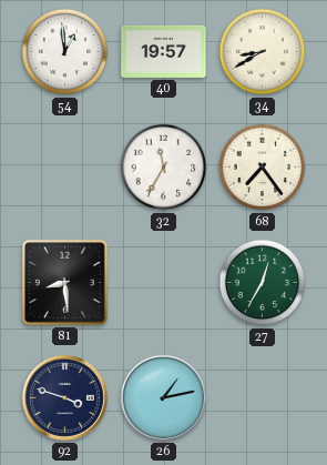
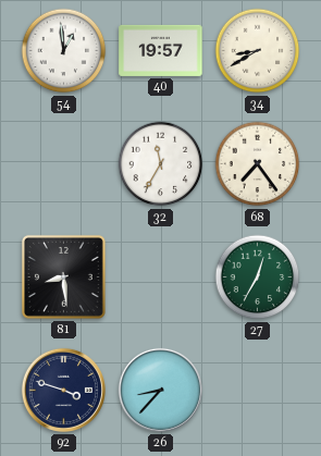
26: 1:13 -> 8:37
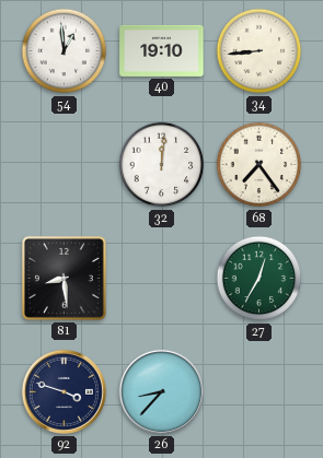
40: 19:57 -> 19:10
34: 8:40 -> 8:44
32: 11:35 -> 12:01
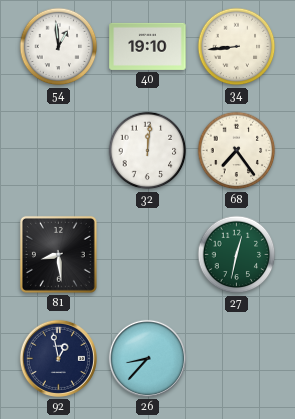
27: 12:35 -> 12:32
92: 3:48 -> 12:58
